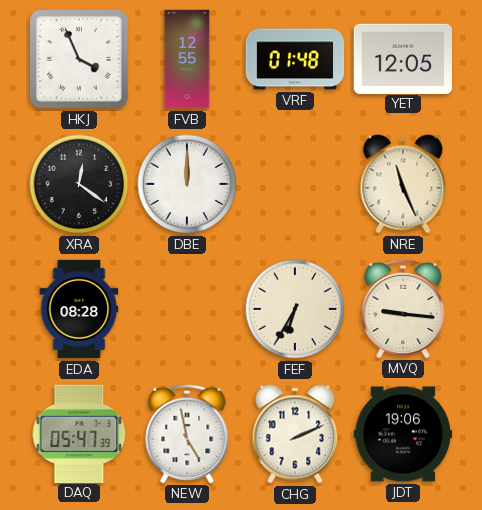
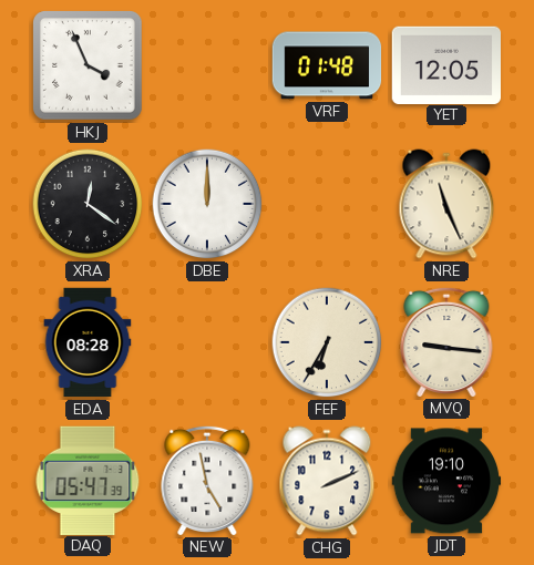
FVB: 12:55 -> none
JDT: 19:06 -> 19:10
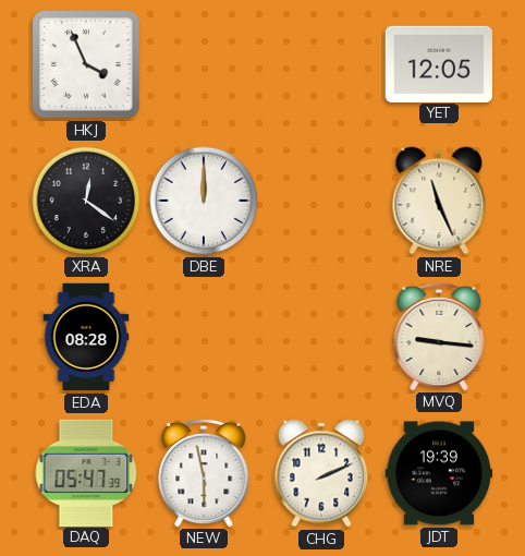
VRF: 01:48 -> none
FEF: 6:35 -> none
NEW: 4:58 -> 5:58
JDT: 19:10 -> 19:39
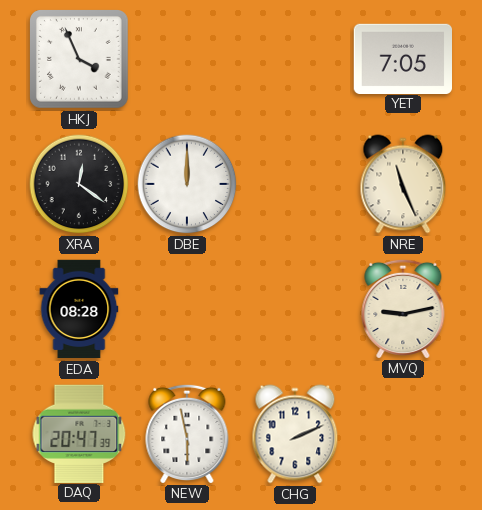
YET: 12:05 -> 7:05
MVQ: 9:16 -> 9:13
DAQ: 05:47 -> 20:47
JDT: 19:39 -> none
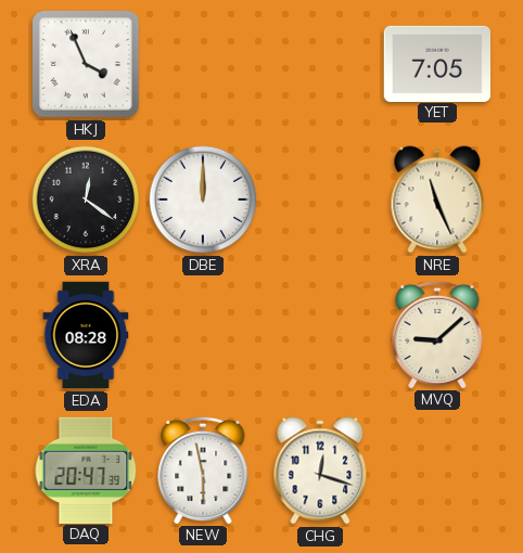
MVQ: 9:13 -> 9:08
CHG: 2:11 -> 12:18
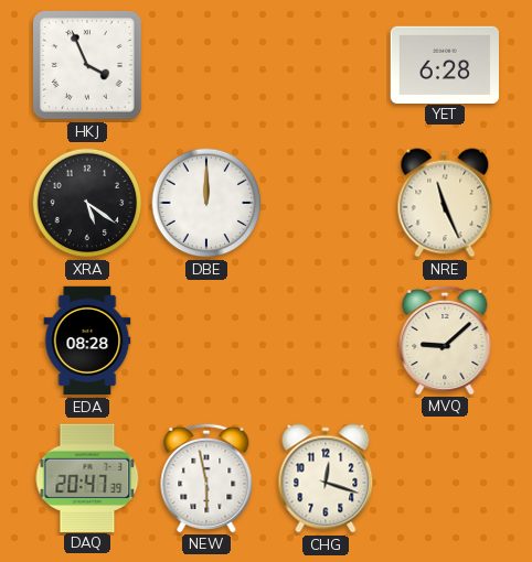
YET: 7:05 -> 6:28
XRA: 12:21 -> 5:21
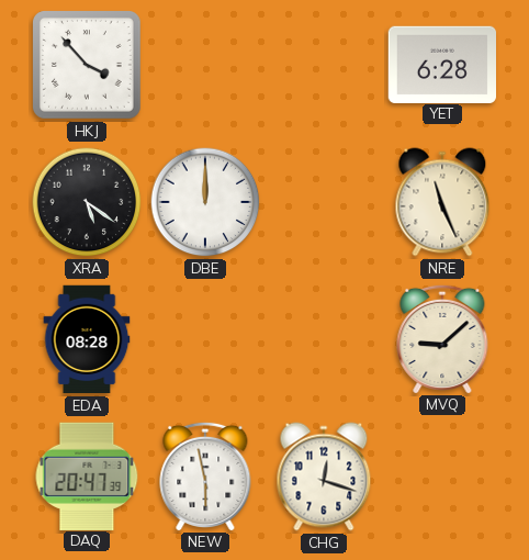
HKJ: 3:56 -> 3:53
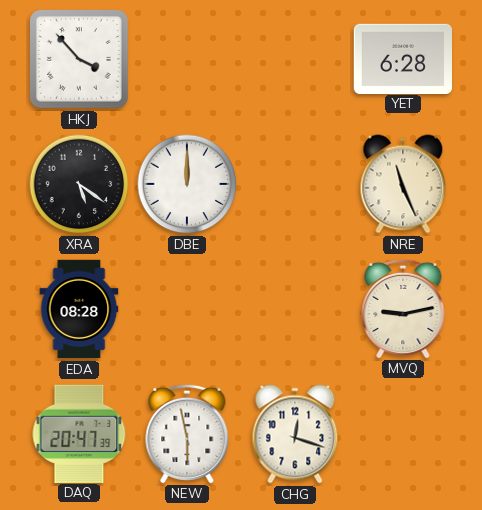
MVQ: 9:08 -> 9:13
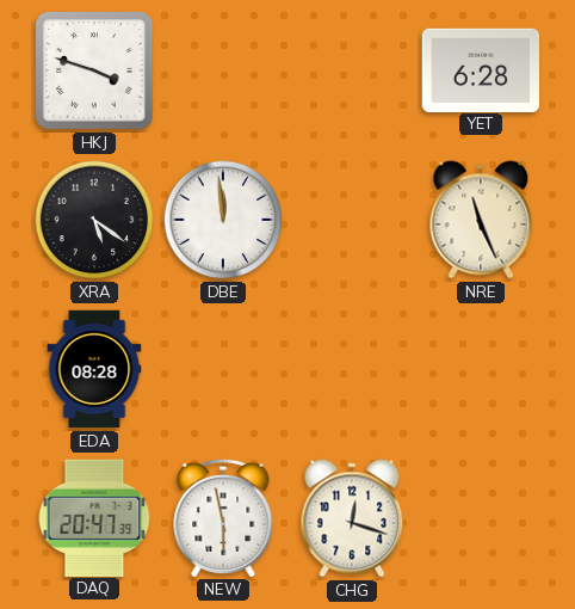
HKJ: 3:53 -> 3:48
DBE: 12:00 -> 11:59
MVQ: 9:13 -> none
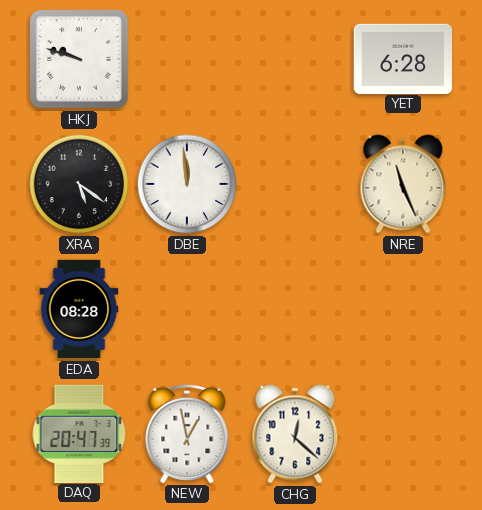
HKJ: 3:48 -> 9:48
NEW: 5:58 -> 12:58
CHG: 12:18 -> 12:22
